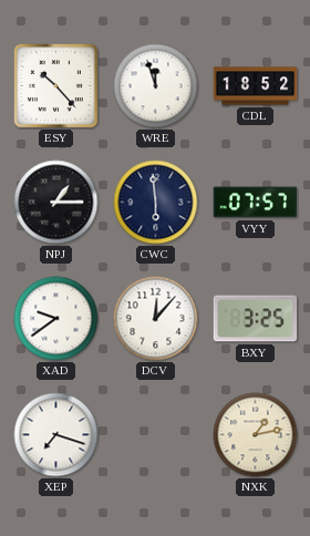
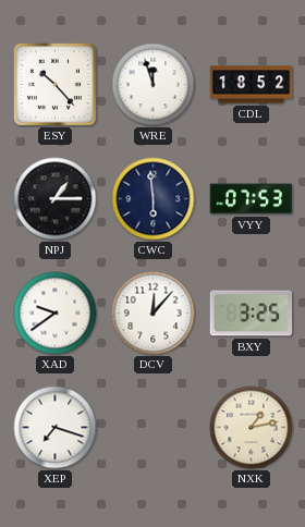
VYY: 07:57 -> 07:53
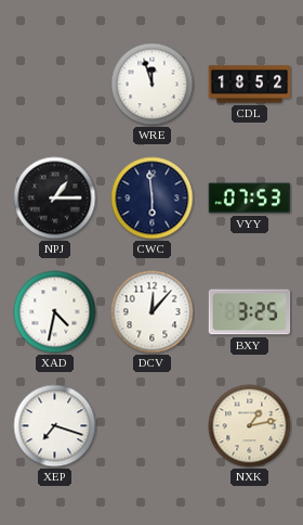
ESY: 10:23 -> none
XAD: 9:39 -> 4:32
